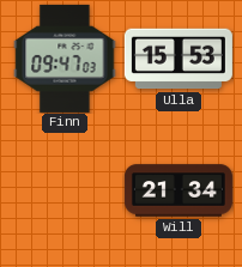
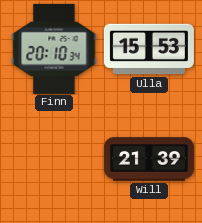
Finn: 09:47 -> 20:10
Will: 21:34 -> 21:39
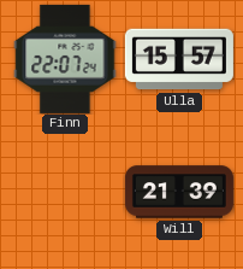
Finn: 20:10 -> 22:07
Ulla: 15:53 -> 15:57
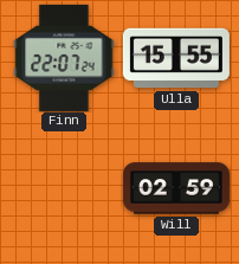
Ulla: 15:57 -> 15:55
Will: 21:39 -> 02:59
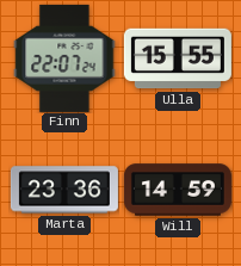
Marta: none -> 23:36
Will: 02:59 -> 14:59
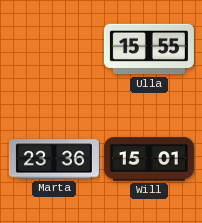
Finn: 22:07 -> none
Will: 14:59 -> 15:01
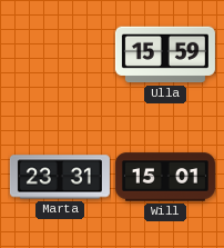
Ulla: 15:55 -> 15:59
Marta: 23:36 -> 23:31
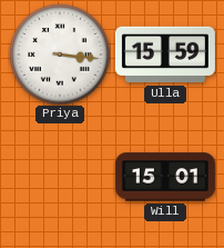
Priya: none -> 3:16
Marta: 23:31 -> none
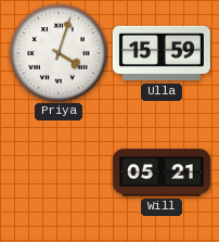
Priya: 3:16 -> 4:03
Will: 15:01 -> 05:21
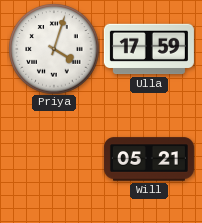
Ulla: 15:59 -> 17:59
